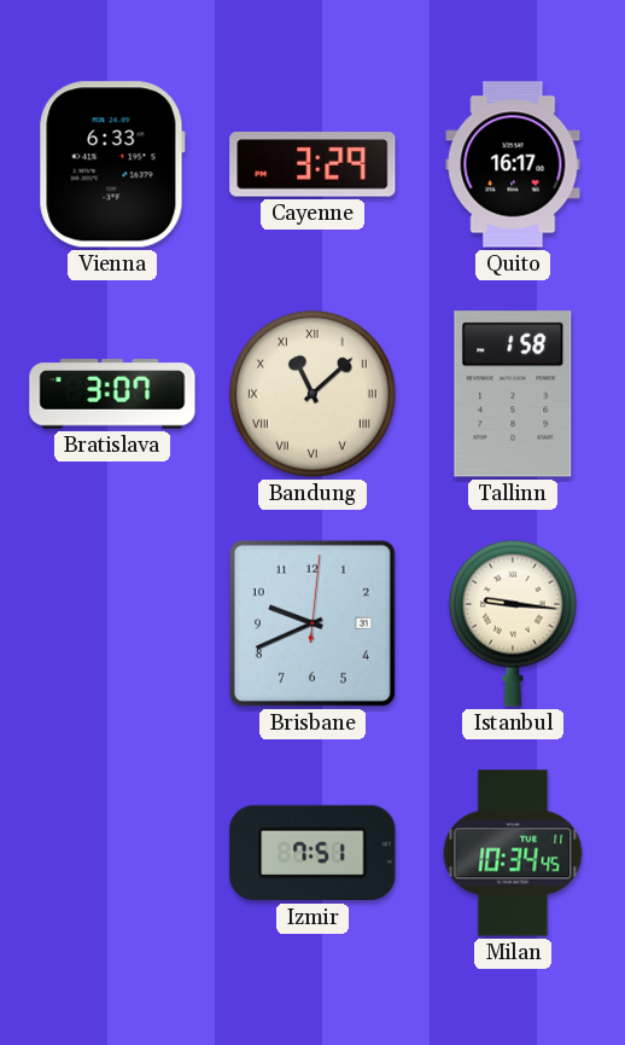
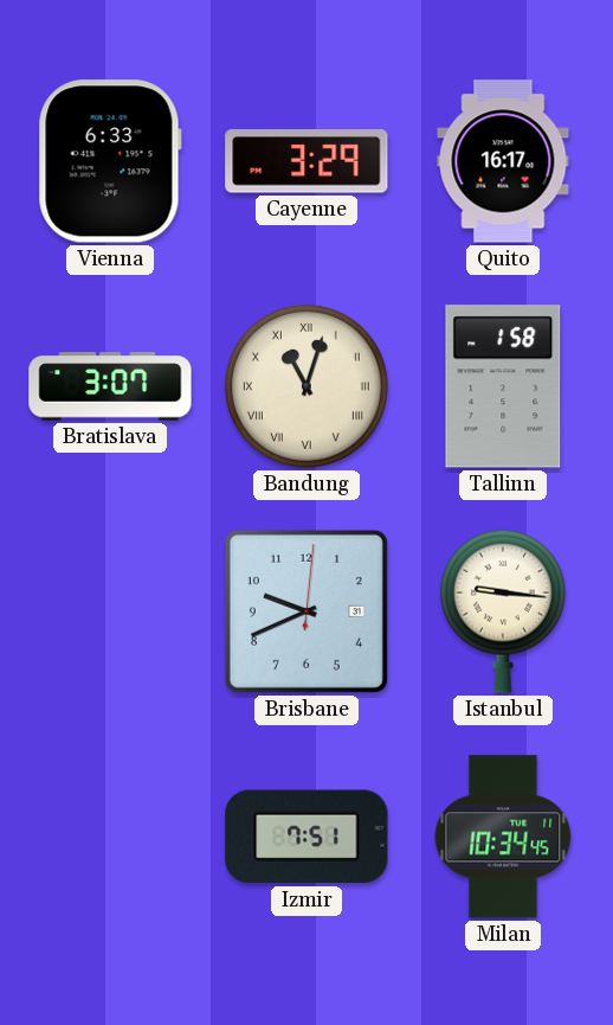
Bandung: 11:08 -> 11:03
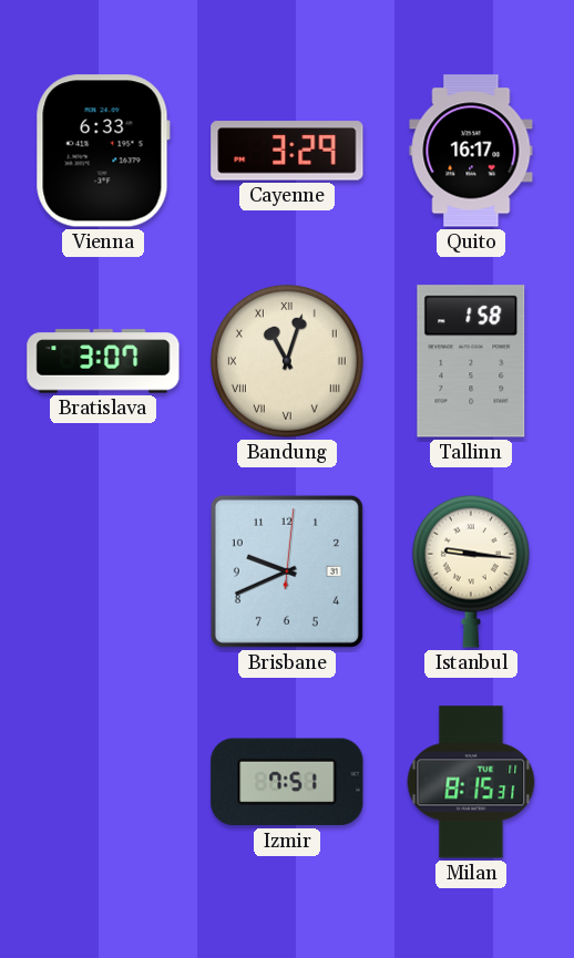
Milan: 10:34 -> 8:15
